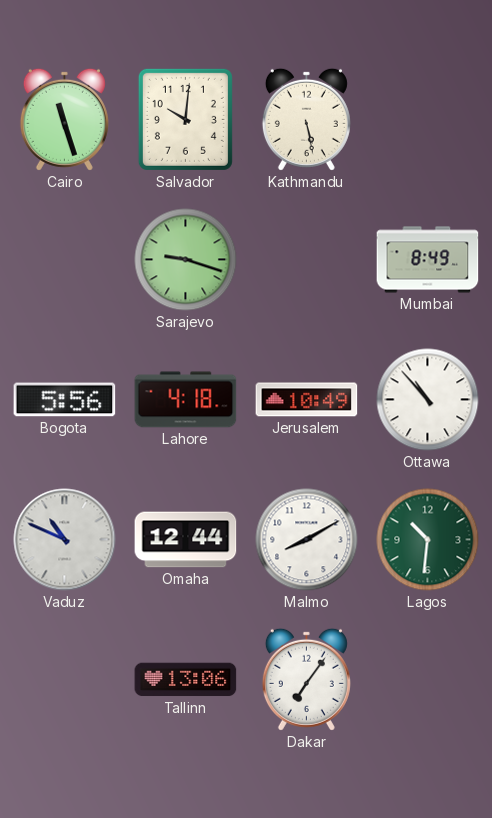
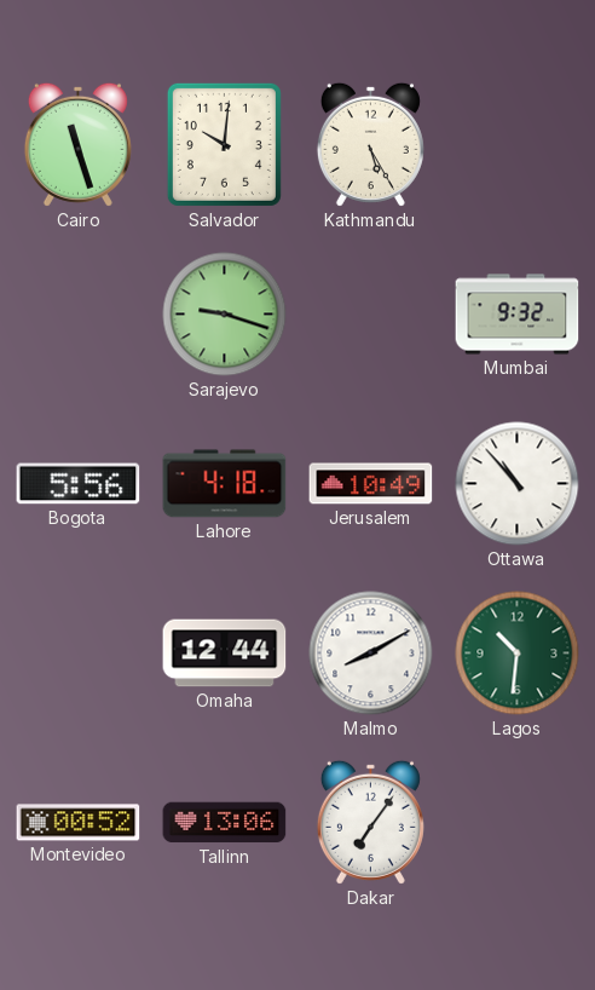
Kathmandu: 5:28 -> 5:25
Mumbai: 8:49 -> 9:32
Vaduz: 10:49 -> none
Montevideo: none -> 00:52
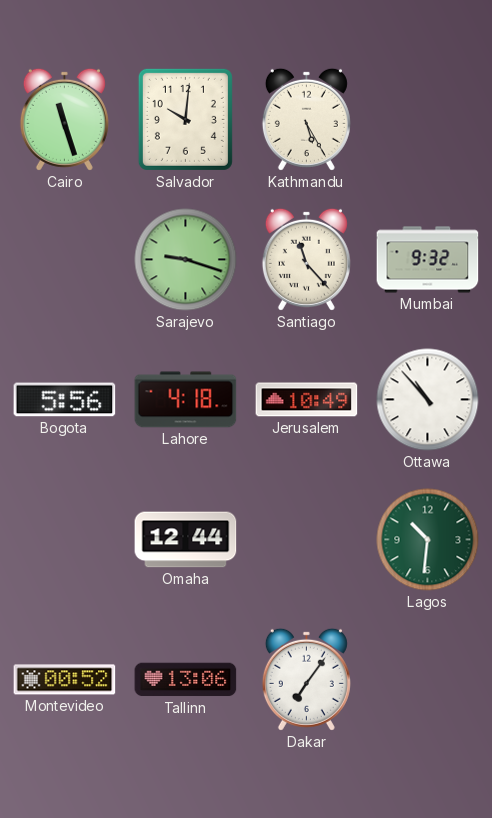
Santiago: none -> 11:23
Malmo: 8:10 -> none
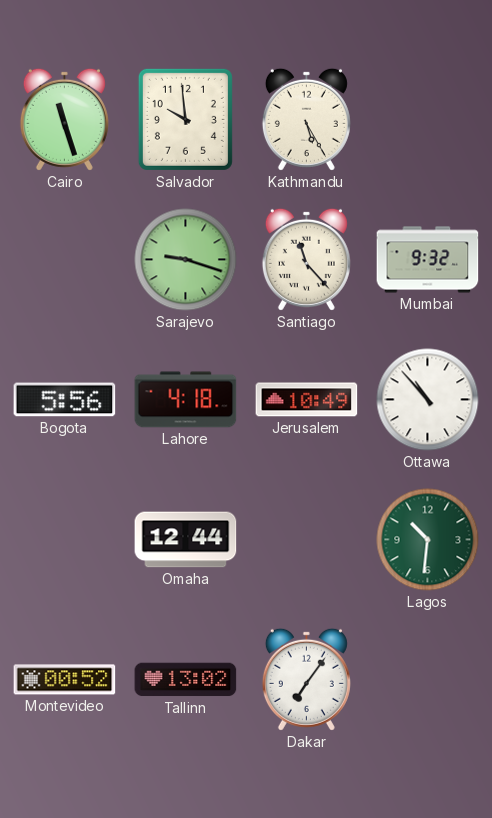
Salvador: 10:01 -> 9:59
Tallinn: 13:06 -> 13:02
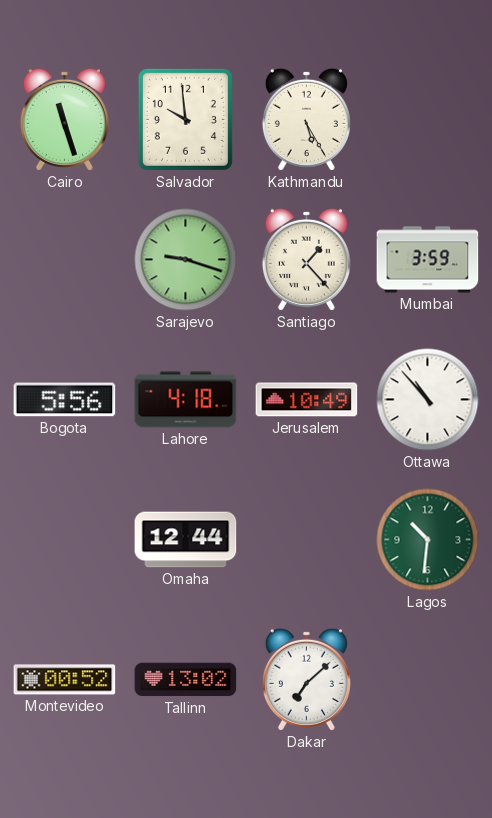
Santiago: 11:23 -> 1:23
Mumbai: 9:32 -> 3:59
Dakar: 7:06 -> 7:08
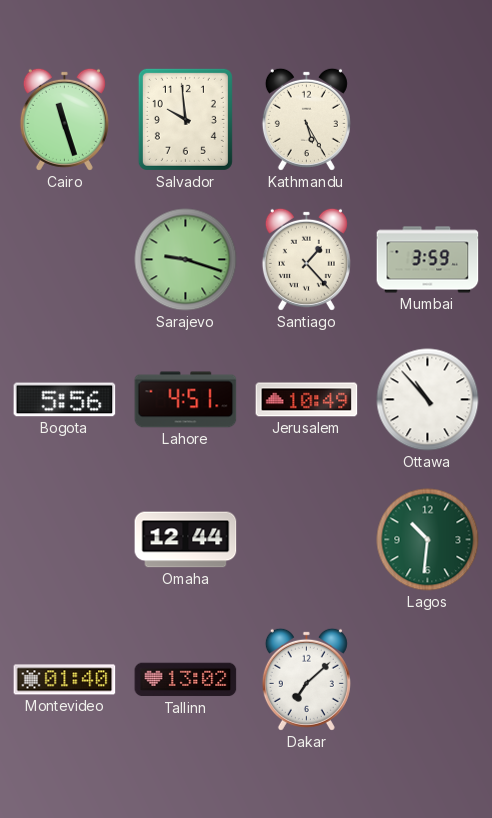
Lahore: 4:18 -> 4:51
Montevideo: 00:52 -> 01:40
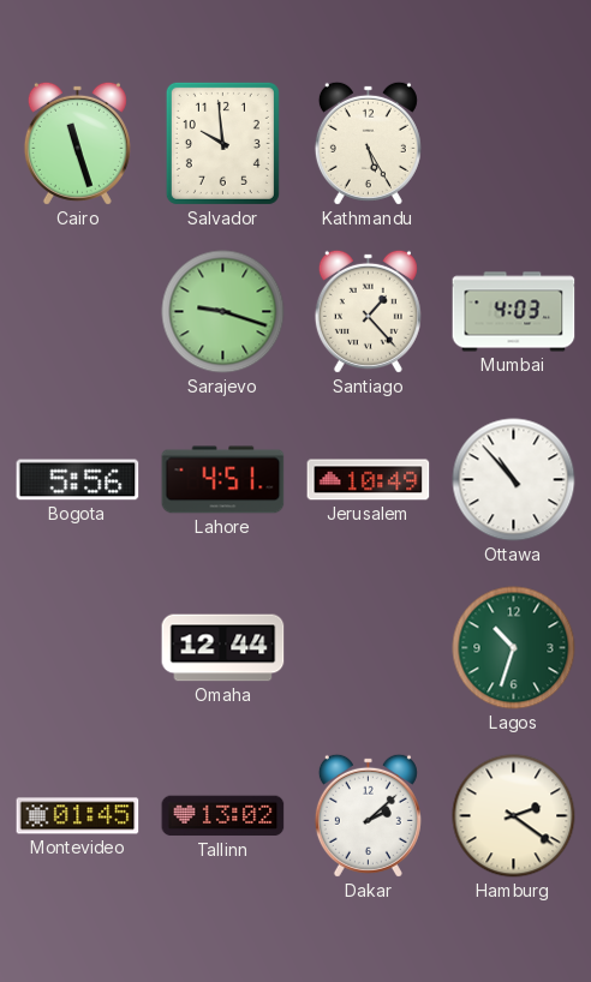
Mumbai: 3:59 -> 4:03
Lagos: 10:31 -> 10:33
Montevideo: 01:40 -> 01:45
Dakar: 7:08 -> 2:08
Hamburg: none -> 2:21
